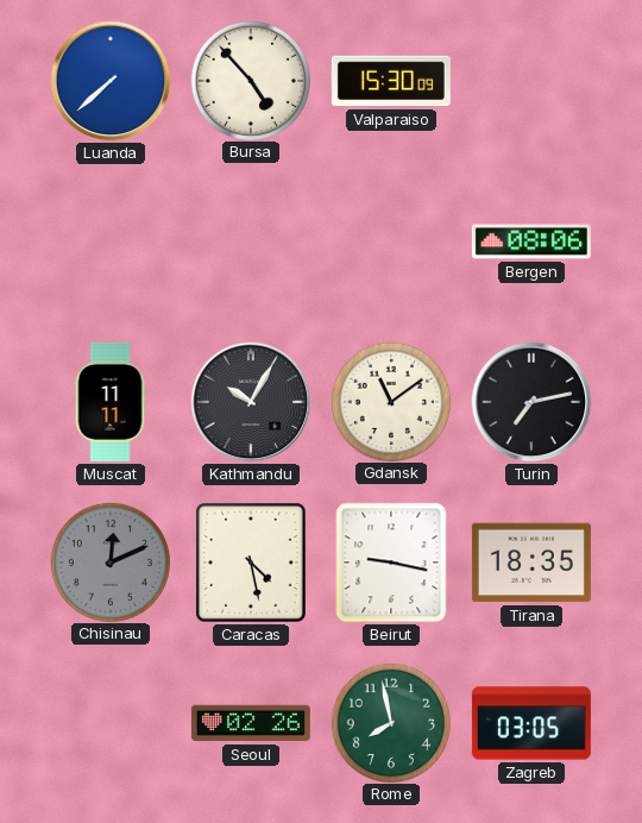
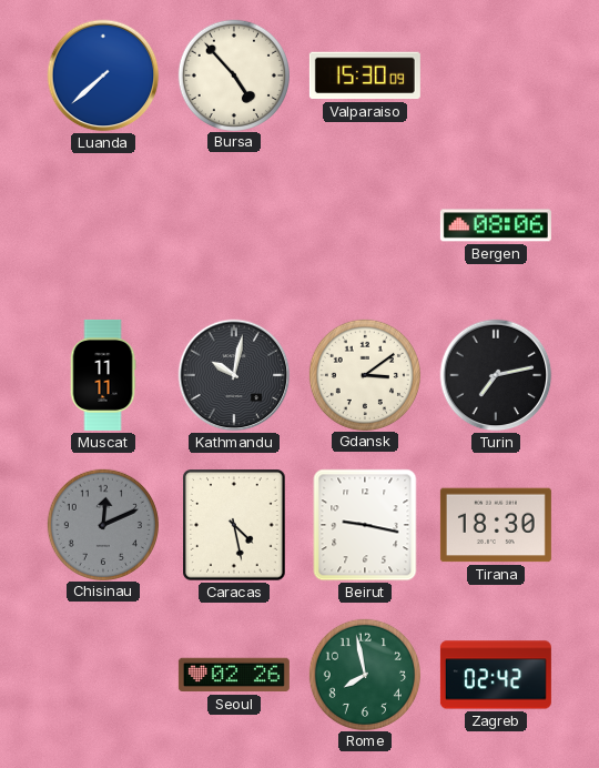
Kathmandu: 10:05 -> 10:02
Gdansk: 11:09 -> 3:09
Tirana: 18:35 -> 18:30
Zagreb: 03:05 -> 02:42
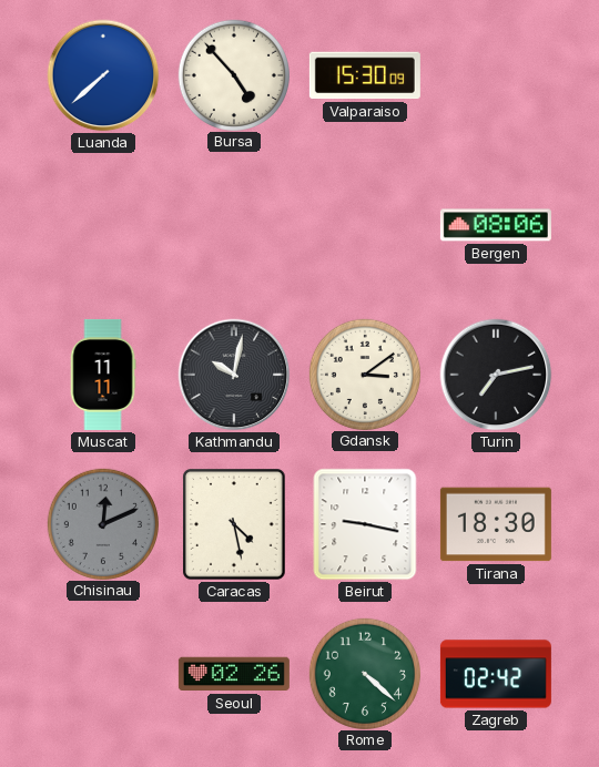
Rome: 7:58 -> 4:22
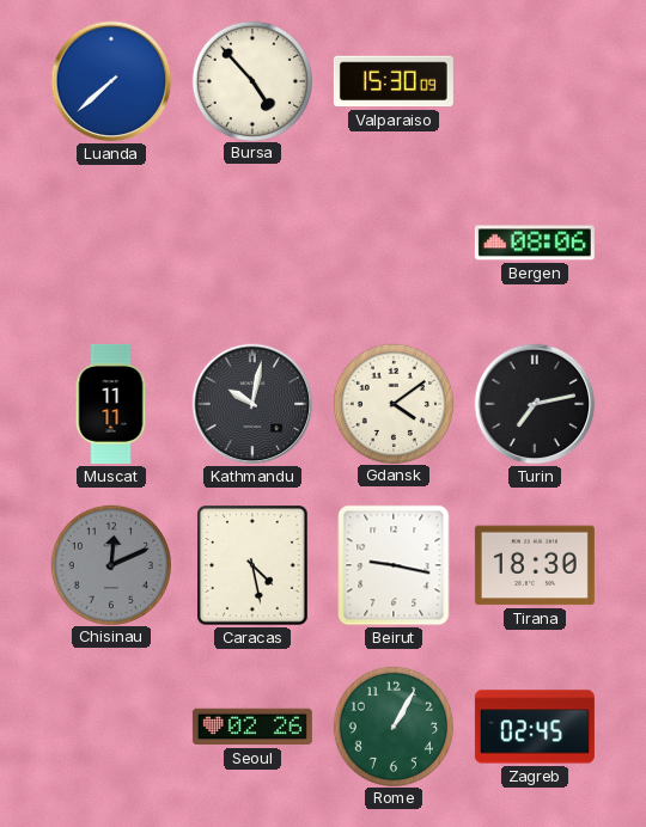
Gdansk: 3:09 -> 4:09
Rome: 4:22 -> 1:05
Zagreb: 02:42 -> 02:45
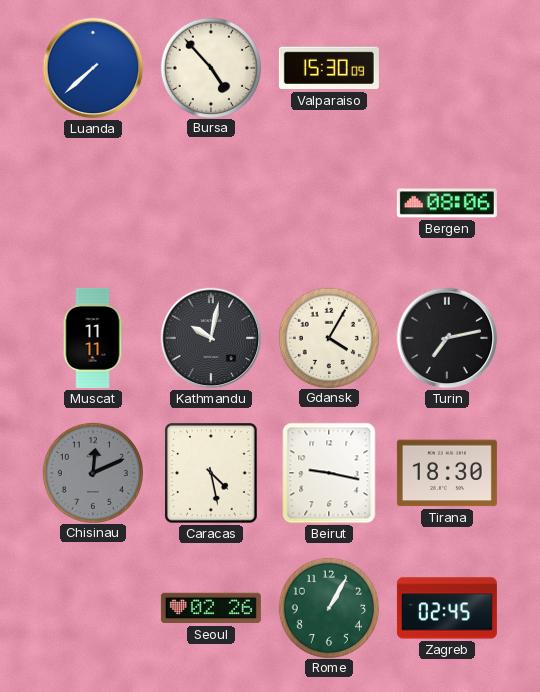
Gdansk: 4:09 -> 4:05
